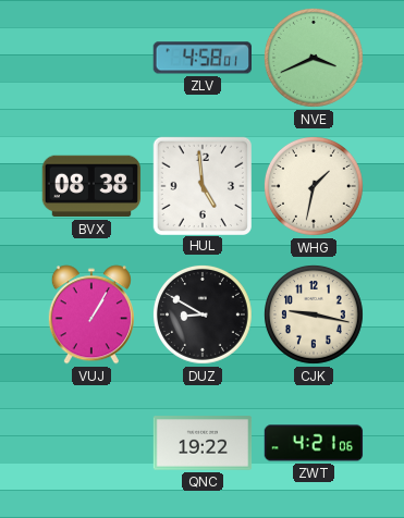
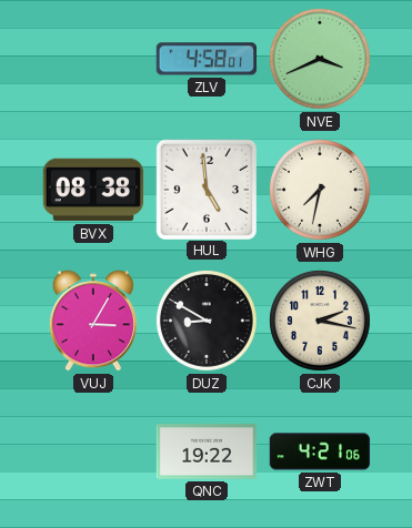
WHG: 1:32 -> 7:32
VUJ: 1:05 -> 3:05
CJK: 9:17 -> 2:17
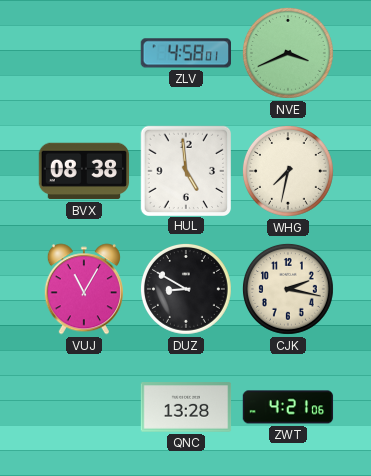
VUJ: 3:05 -> 11:05
QNC: 19:22 -> 13:28
